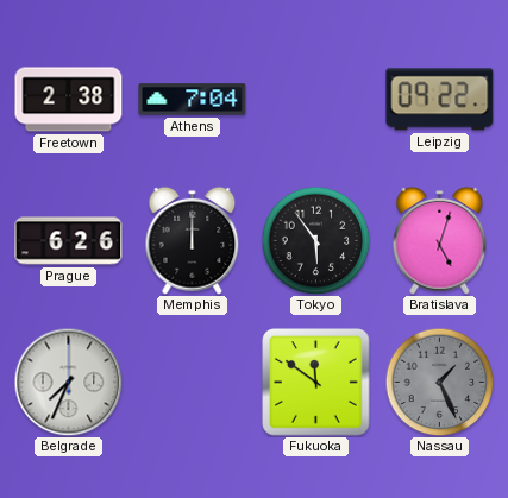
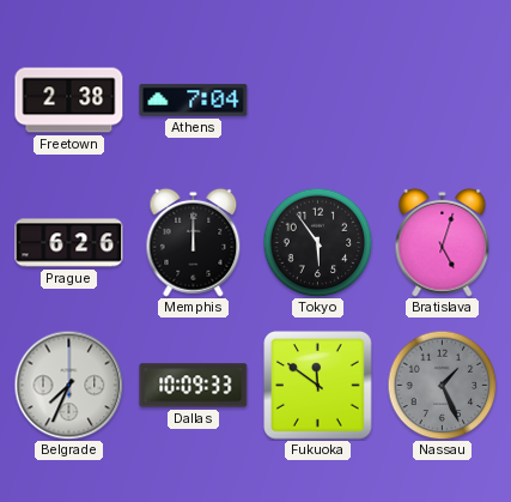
Leipzig: 09:22 -> none
Dallas: none -> 10:09
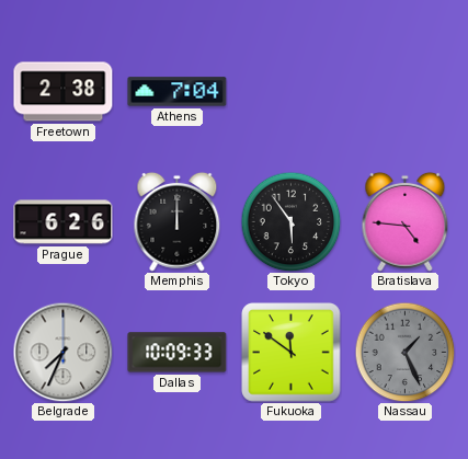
Bratislava: 5:03 -> 4:46
